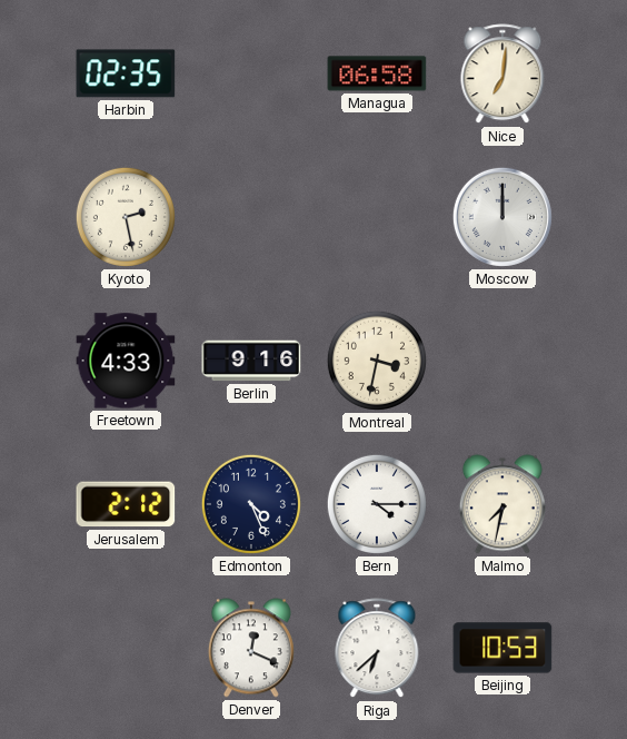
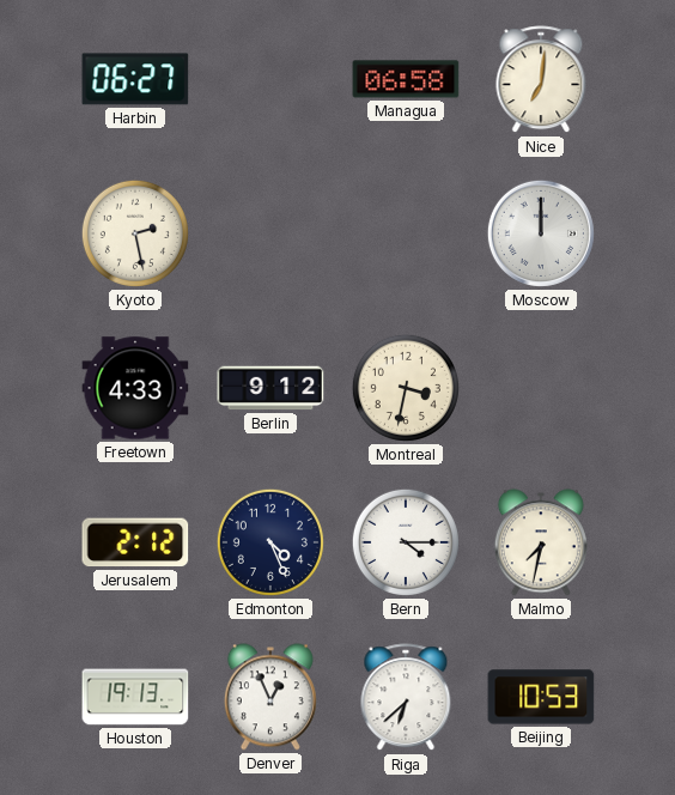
Harbin: 02:35 -> 06:27
Berlin: 9:16 -> 9:12
Houston: none -> 19:13
Denver: 12:19 -> 12:56
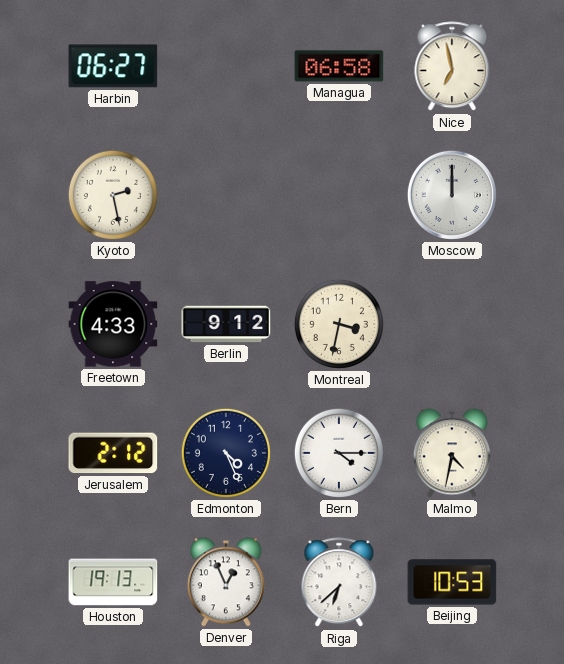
Nice: 7:01 -> 6:58
Malmo: 7:32 -> 4:32
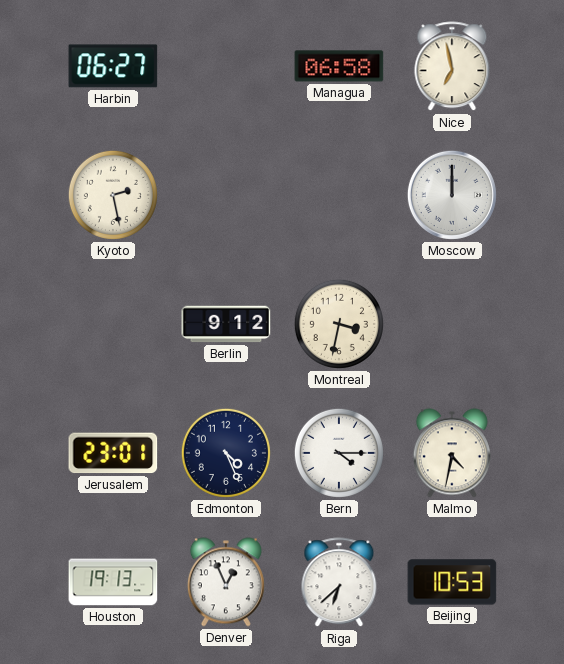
Freetown: 4:33 -> none
Jerusalem: 2:12 -> 23:01
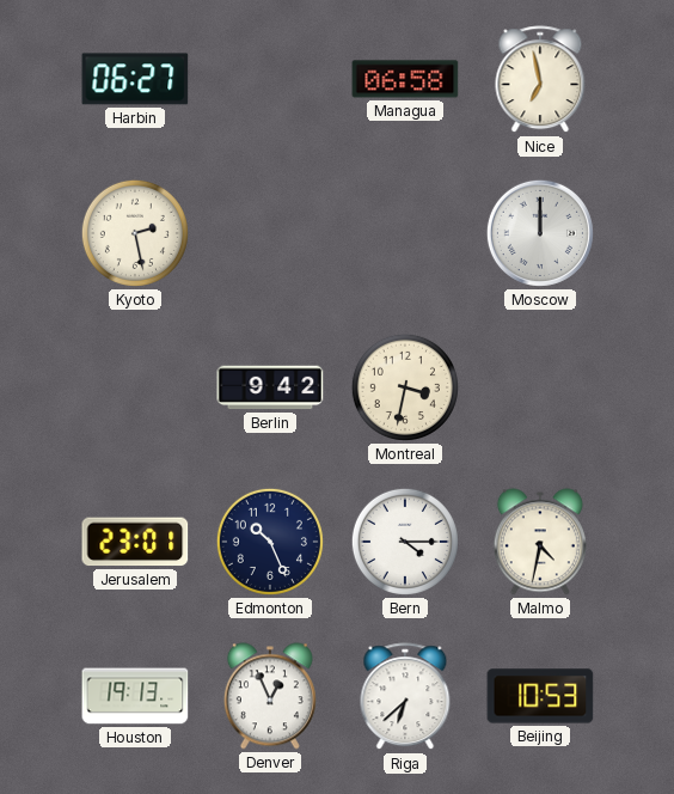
Berlin: 9:12 -> 9:42
Edmonton: 4:26 -> 10:26
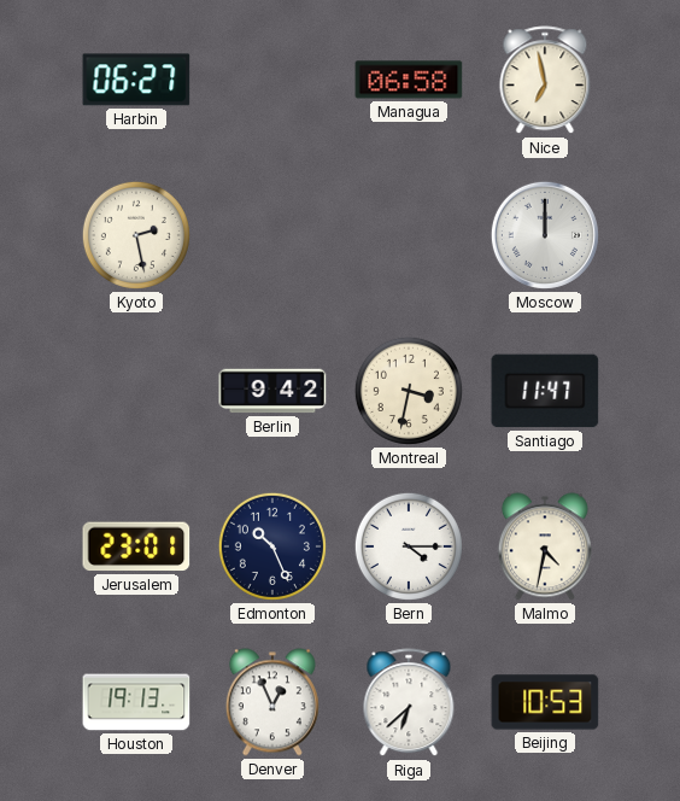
Santiago: none -> 11:47
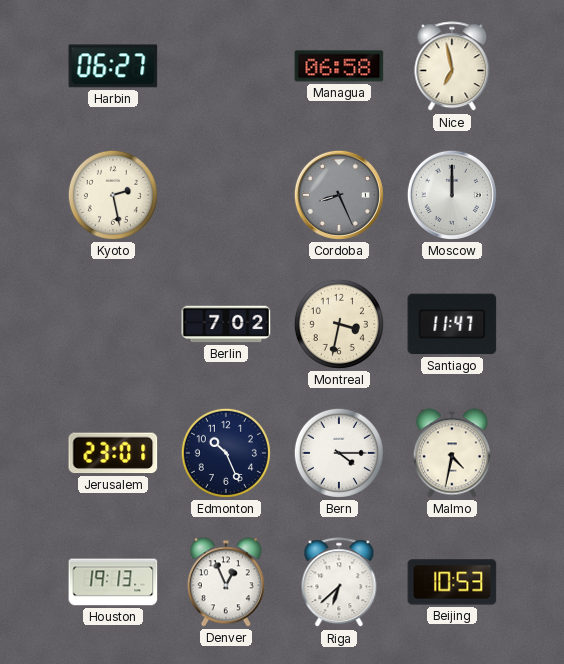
Cordoba: none -> 8:26
Berlin: 9:42 -> 7:02
